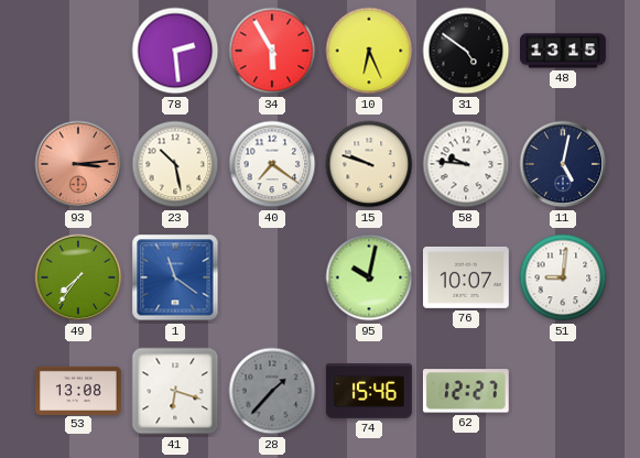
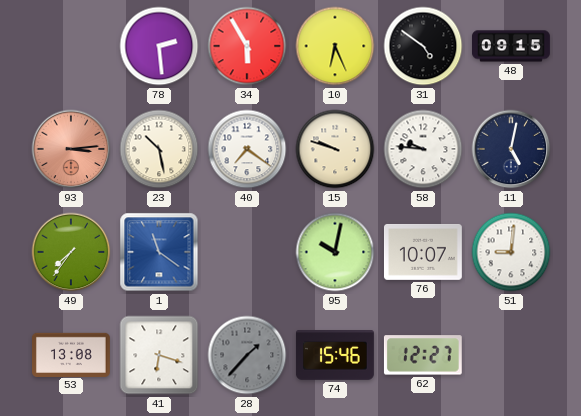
48: 13:15 -> 09:15
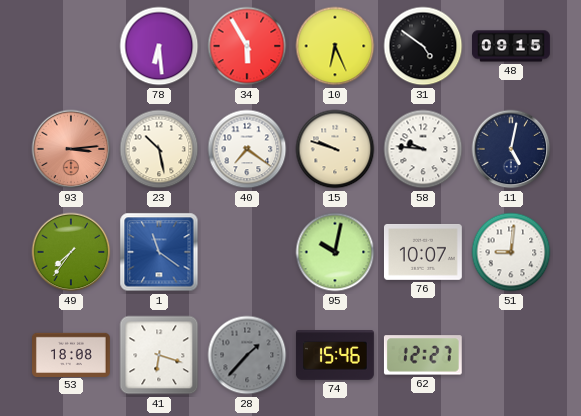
78: 2:29 -> 6:29
53: 13:08 -> 18:08
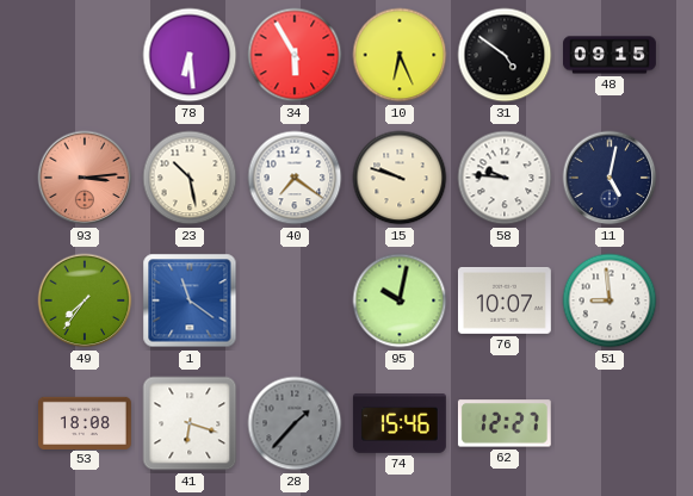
51: 9:01 -> 8:59
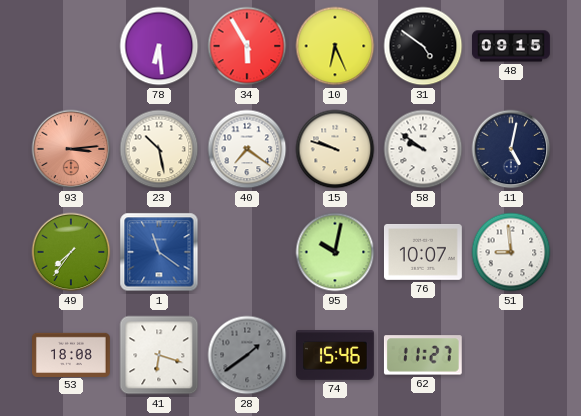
58: 9:46 -> 9:51
28: 1:37 -> 1:39
62: 12:27 -> 11:27
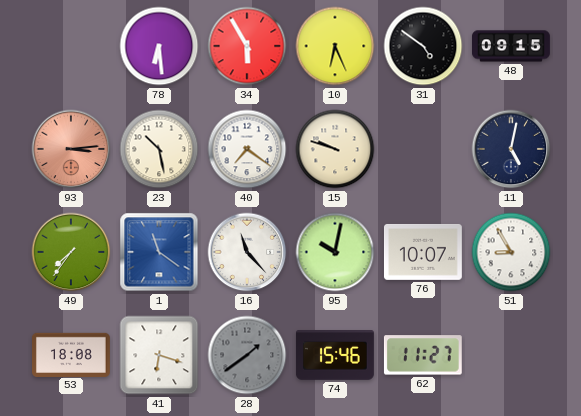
58: 9:51 -> none
16: none -> 11:23
51: 8:59 -> 8:55
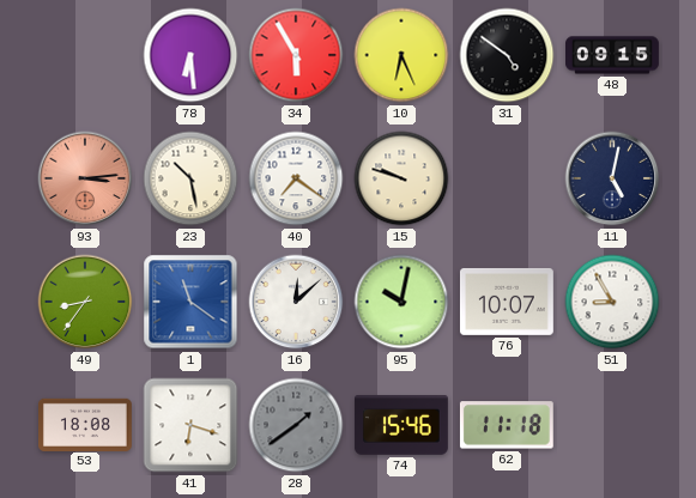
49: 7:36 -> 8:36
16: 11:23 -> 12:08
62: 11:27 -> 11:18
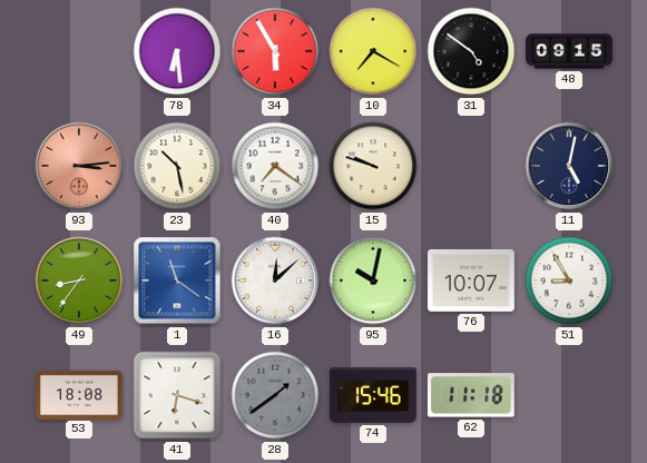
10: 6:26 -> 7:20
